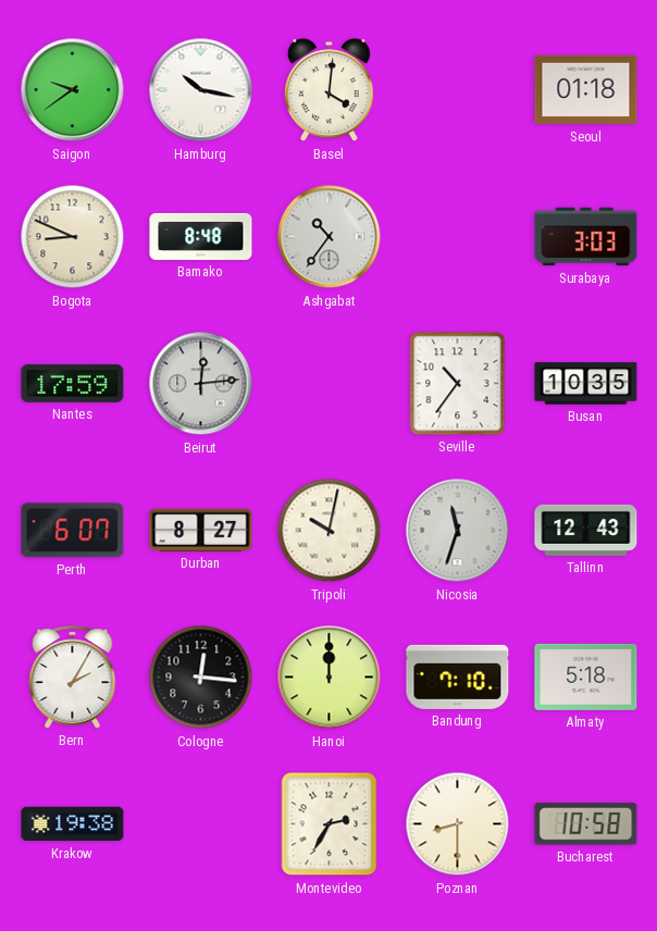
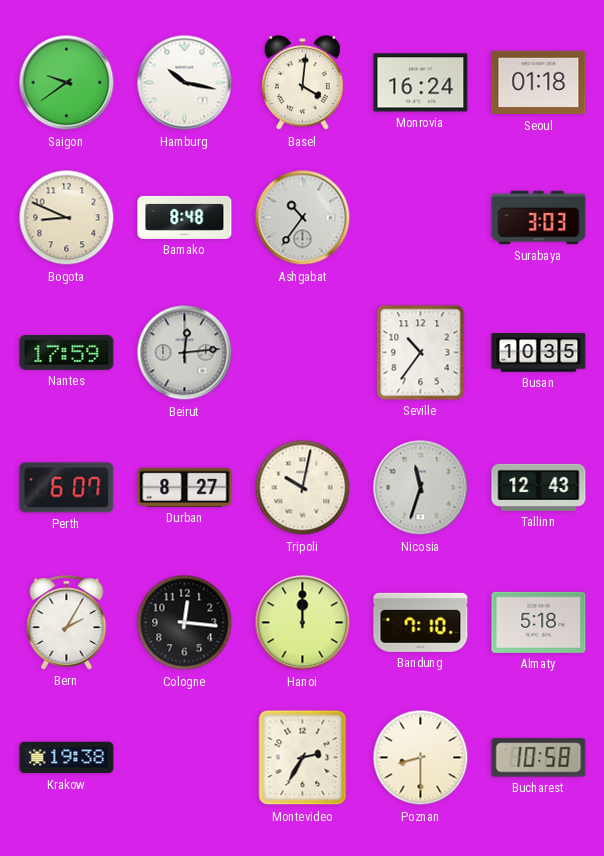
Monrovia: none -> 16:24
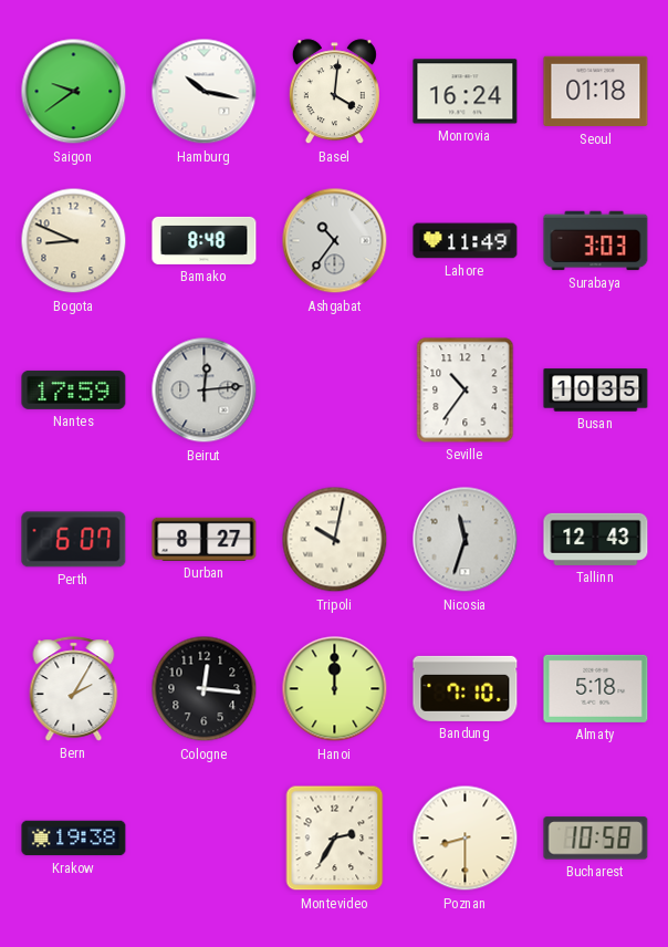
Lahore: none -> 11:49
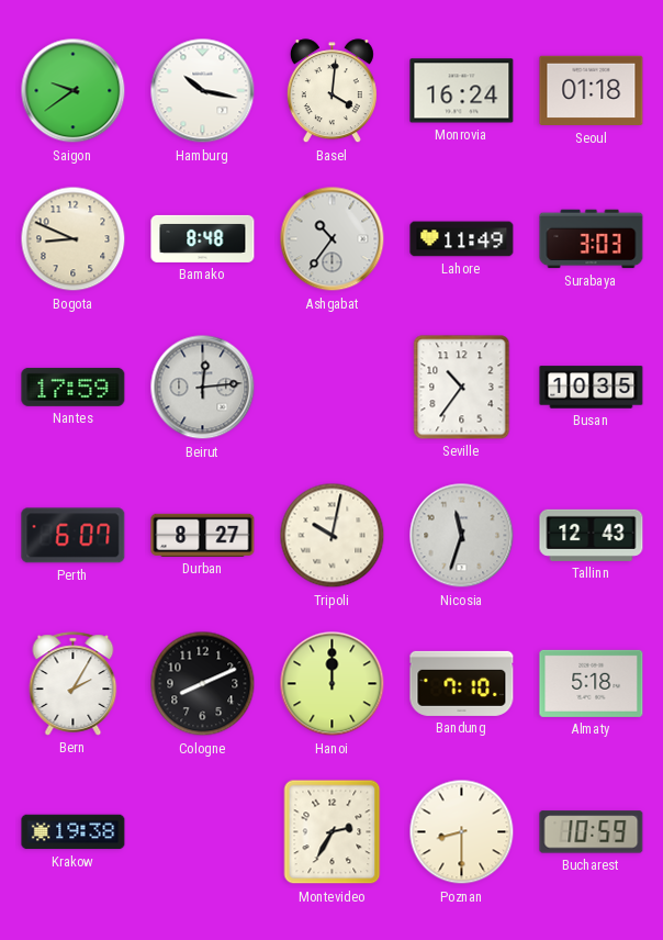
Cologne: 12:16 -> 8:11
Bucharest: 10:58 -> 10:59
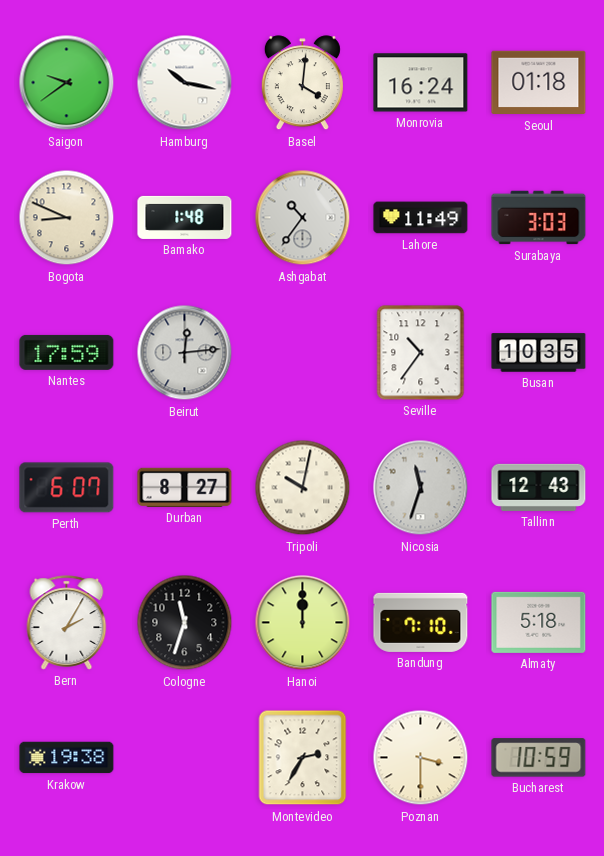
Bamako: 8:48 -> 1:48
Cologne: 8:11 -> 11:33
Poznan: 8:30 -> 3:30
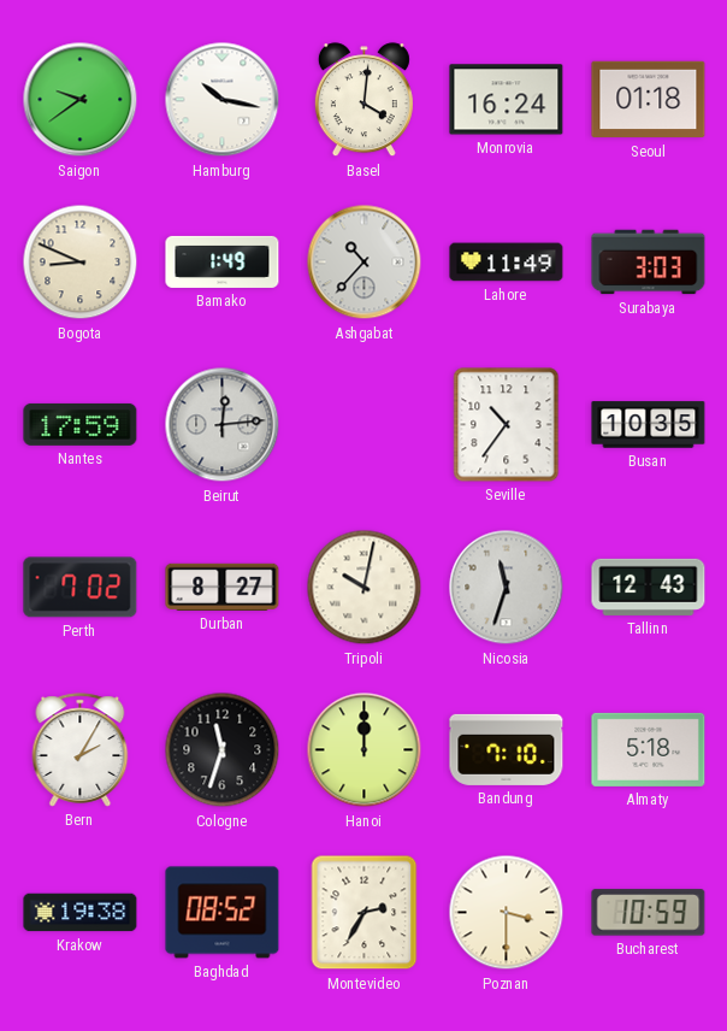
Bamako: 1:48 -> 1:49
Ashgabat: 10:36 -> 10:37
Perth: 6:07 -> 7:02
Baghdad: none -> 08:52
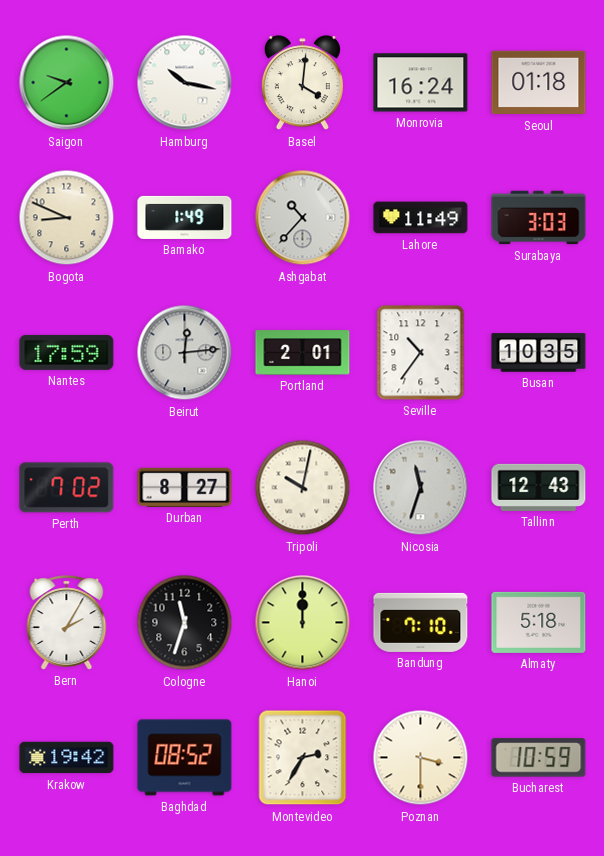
Portland: none -> 2:01
Krakow: 19:38 -> 19:42
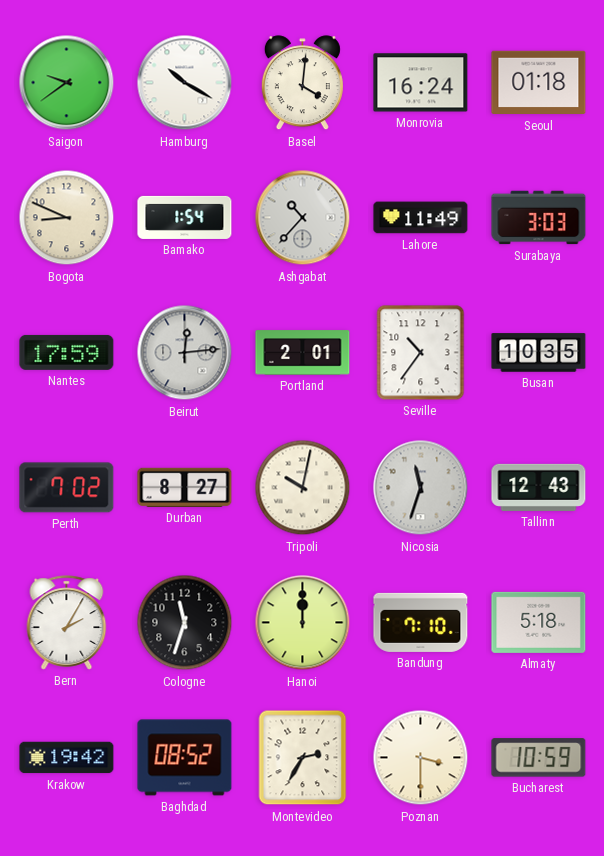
Hamburg: 10:17 -> 10:20
Bamako: 1:49 -> 1:54
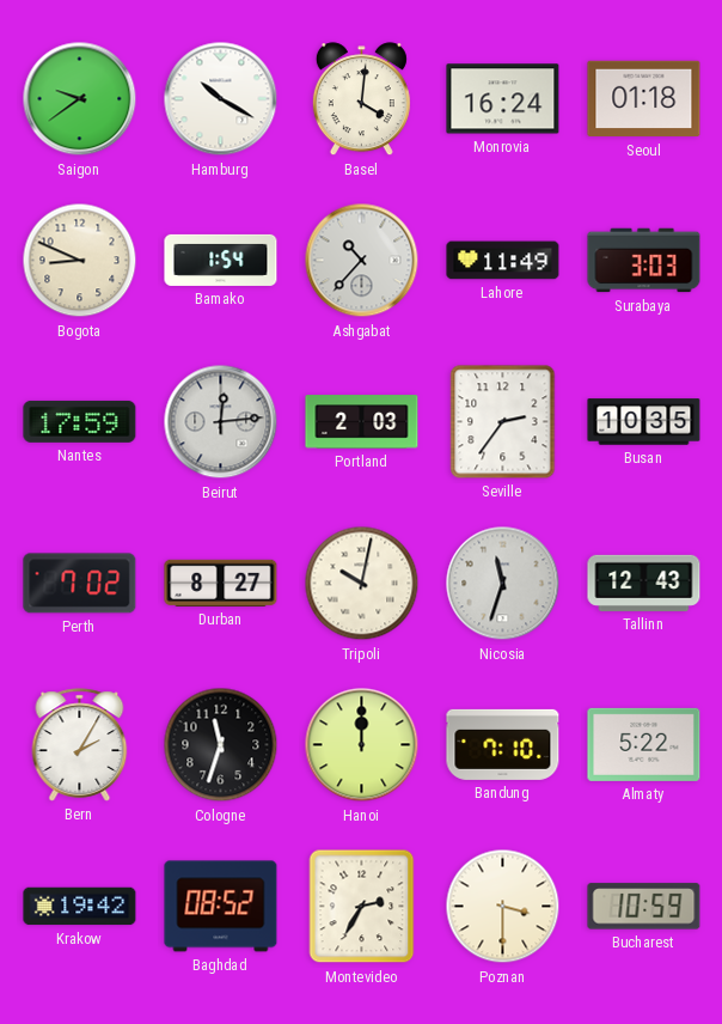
Portland: 2:01 -> 2:03
Seville: 10:36 -> 2:36
Almaty: 5:18 -> 5:22
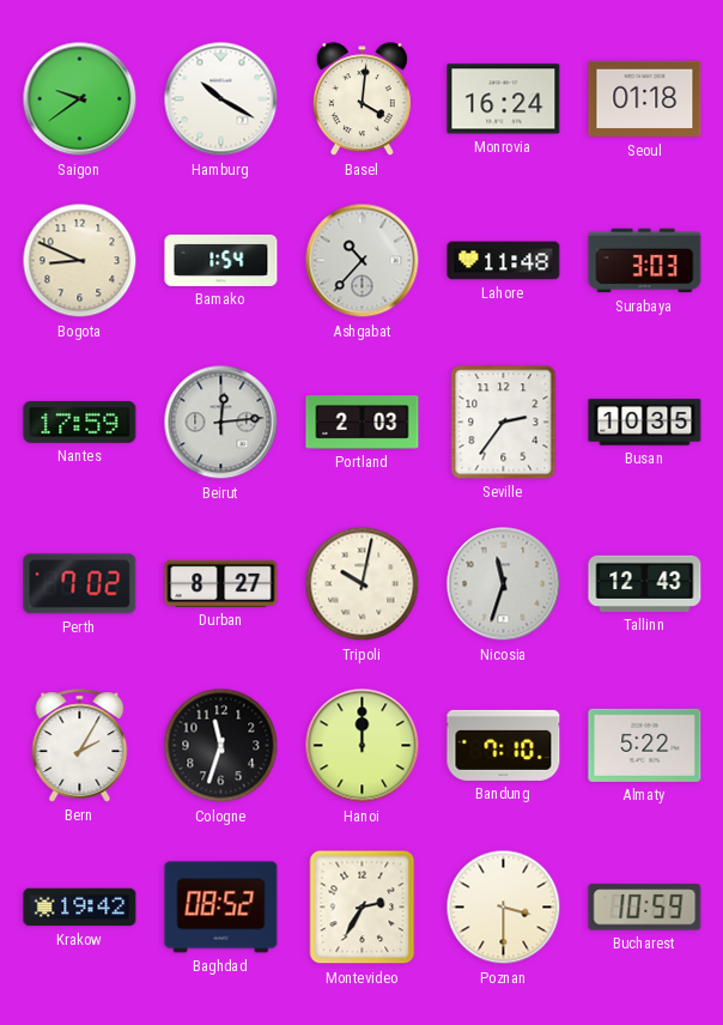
Lahore: 11:49 -> 11:48
